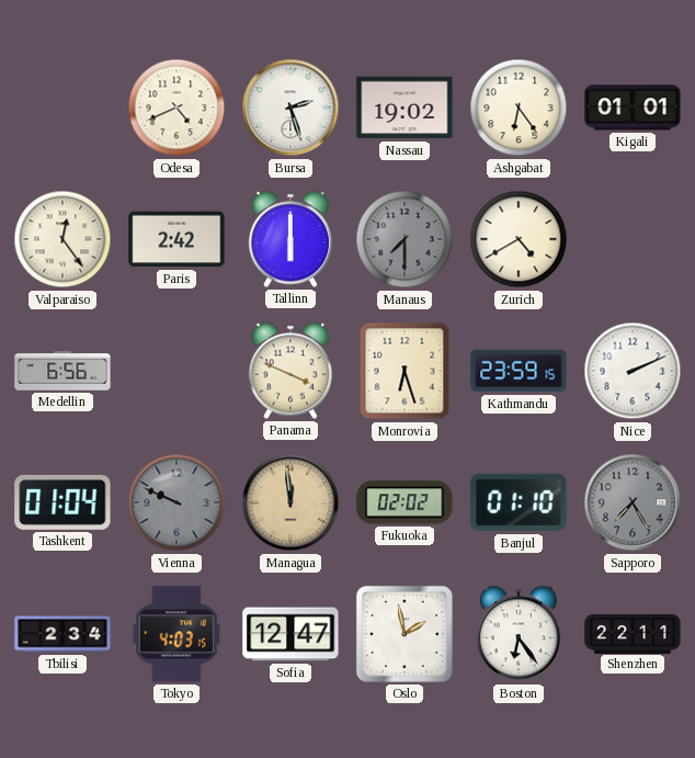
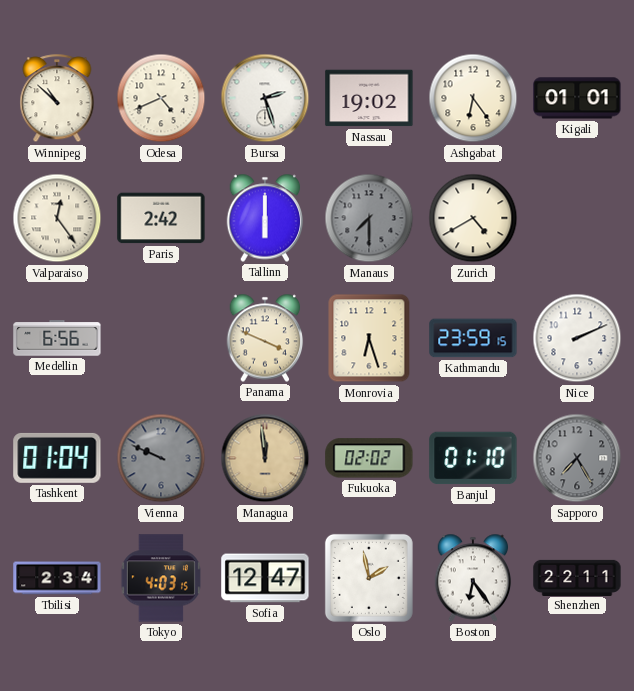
Winnipeg: none -> 10:52
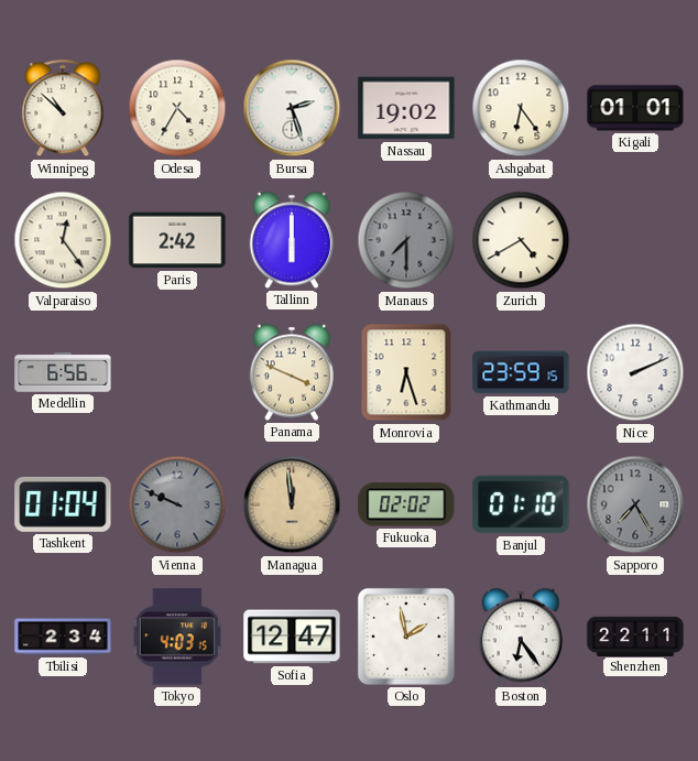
Odesa: 4:41 -> 4:35
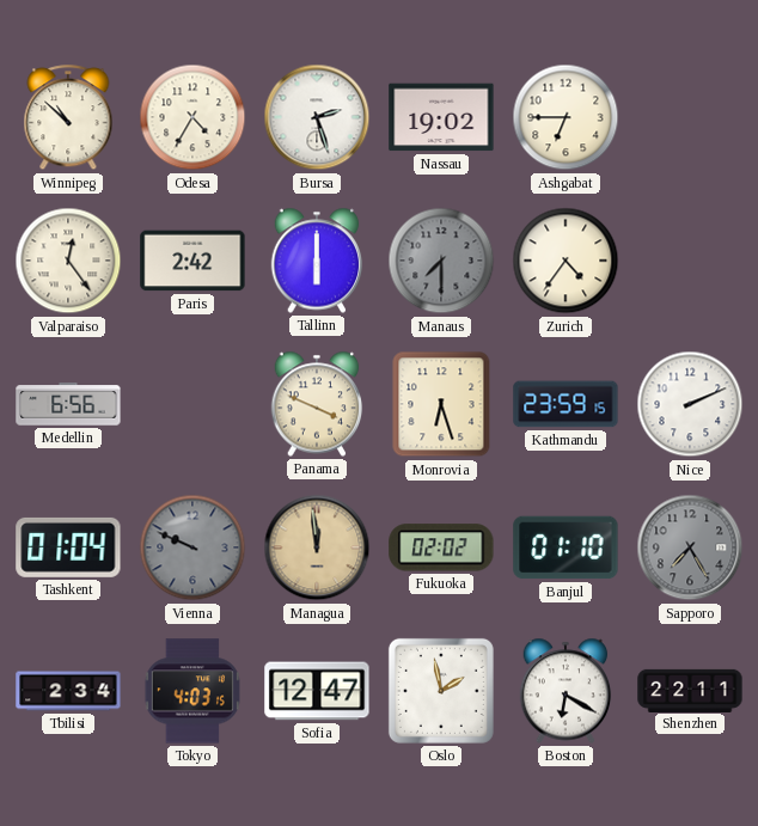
Ashgabat: 6:24 -> 6:45
Kigali: 01:01 -> none
Zurich: 4:40 -> 4:36
Boston: 6:24 -> 6:20
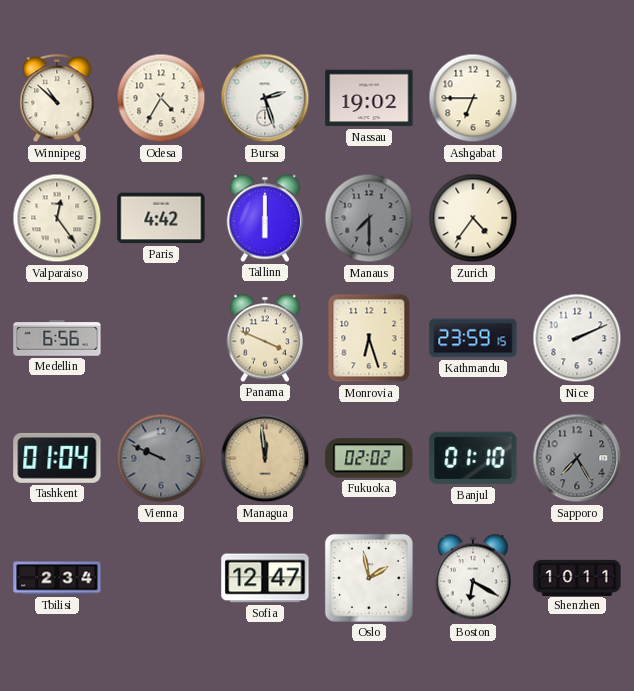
Paris: 2:42 -> 4:42
Tokyo: 4:03 -> none
Shenzhen: 22:11 -> 10:11
